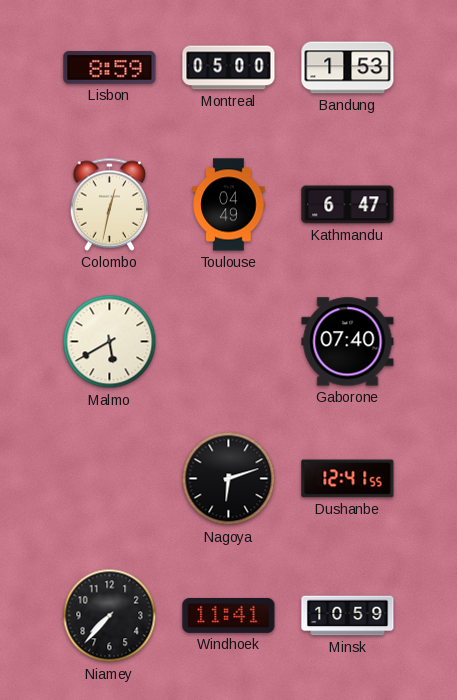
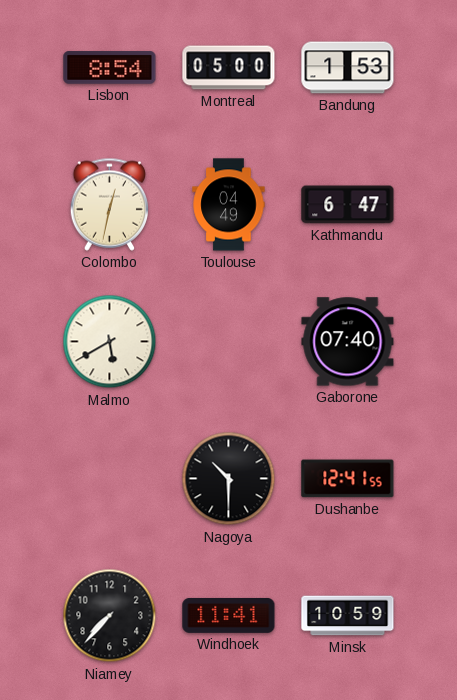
Lisbon: 8:59 -> 8:54
Nagoya: 6:12 -> 10:30
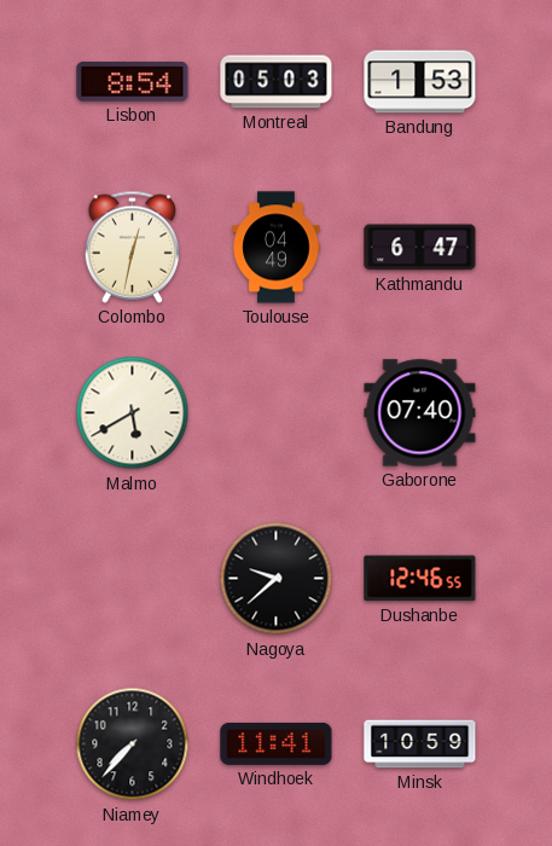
Montreal: 05:00 -> 05:03
Nagoya: 10:30 -> 9:38
Dushanbe: 12:41 -> 12:46
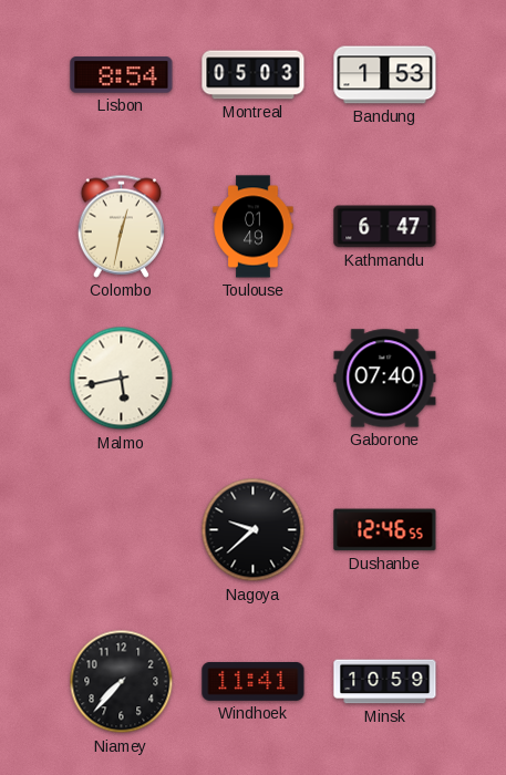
Toulouse: 04:49 -> 01:49
Malmo: 5:40 -> 5:43
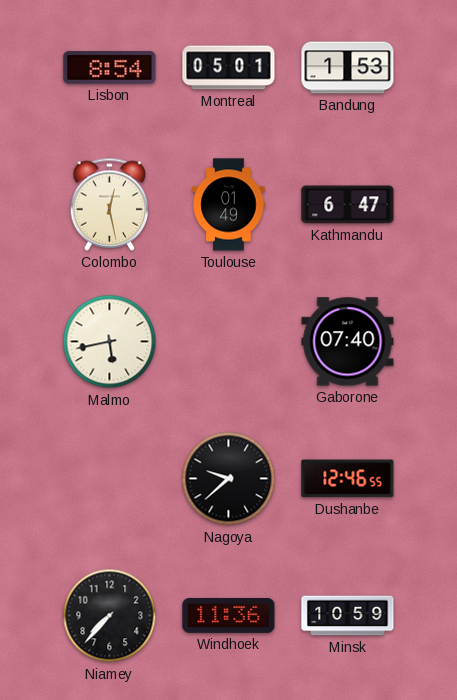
Montreal: 05:03 -> 05:01
Colombo: 12:32 -> 12:28
Windhoek: 11:41 -> 11:36
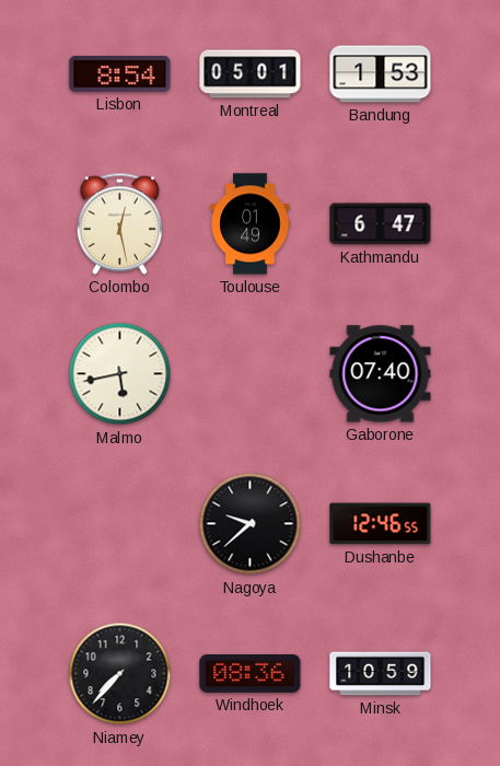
Windhoek: 11:36 -> 08:36
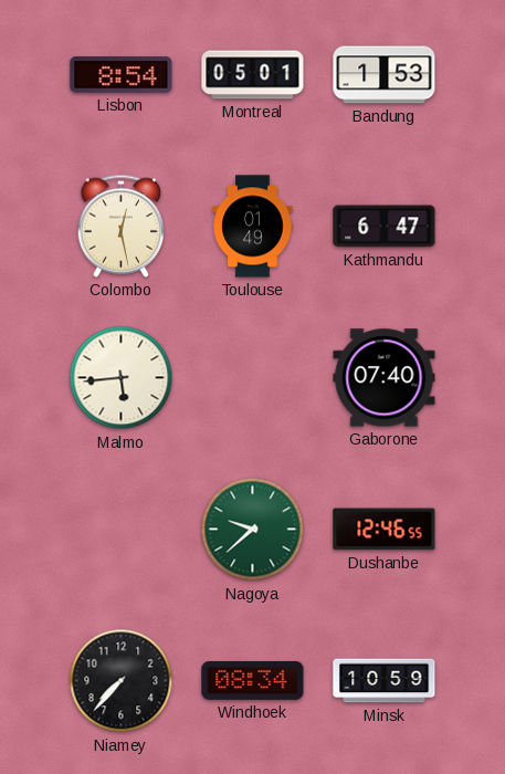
Malmo: 5:43 -> 5:44
Nagoya dial: black -> green
Windhoek: 08:36 -> 08:34
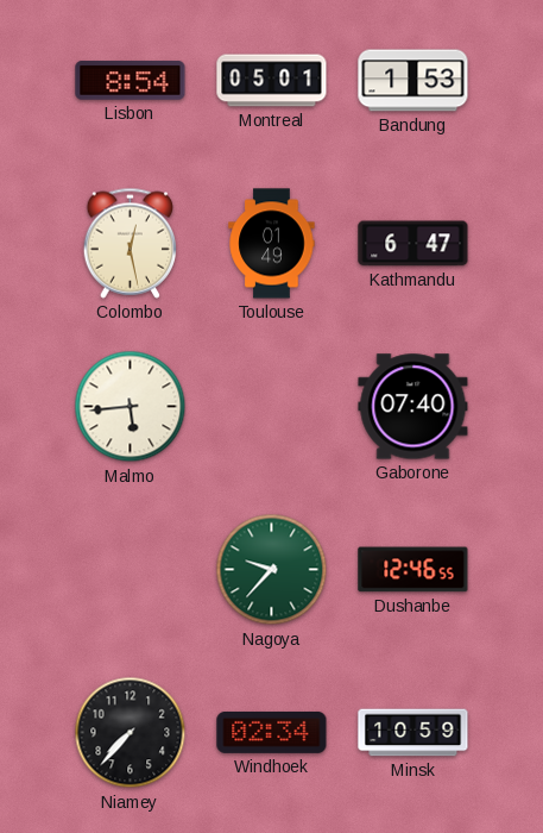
Nagoya: 9:38 -> 9:37
Windhoek: 08:34 -> 02:34
